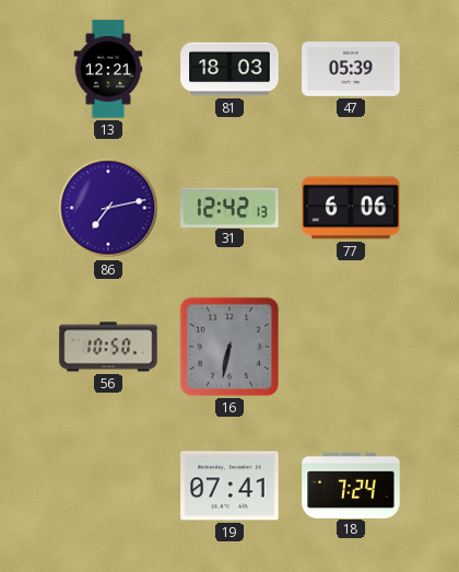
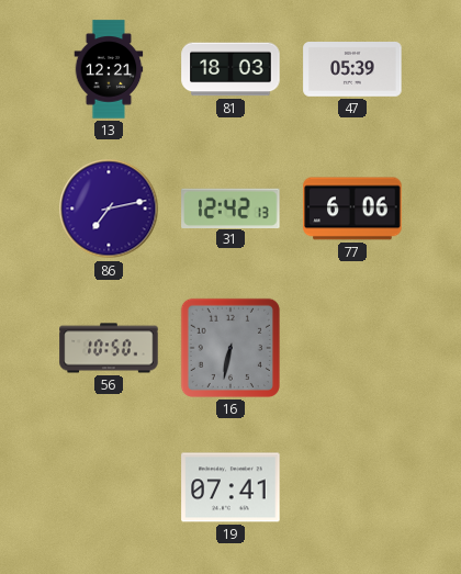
18: 7:24 -> none
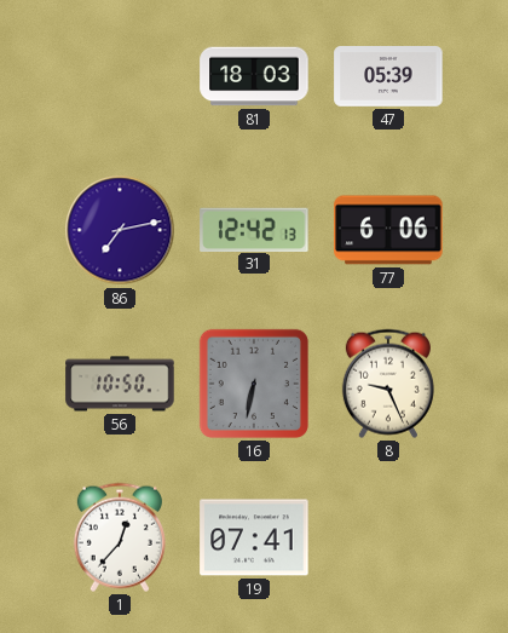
13: 12:21 -> none
8: none -> 9:26
1: none -> 12:37
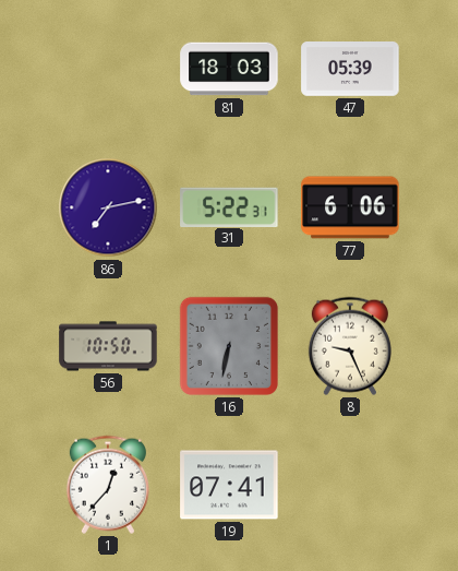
31: 12:42 -> 5:22
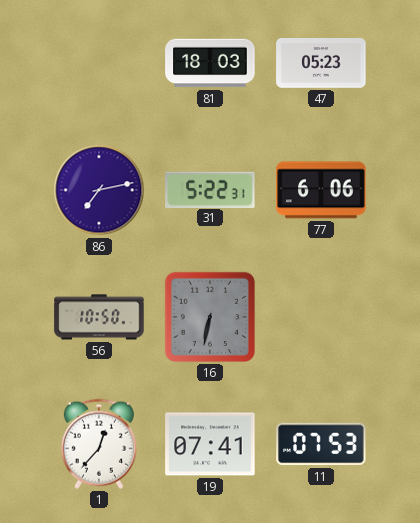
47: 05:39 -> 05:23
8: 9:26 -> none
11: none -> 07:53
